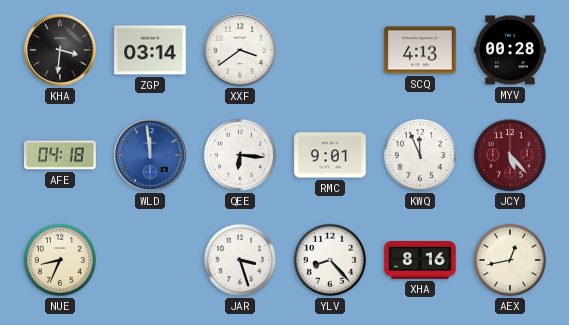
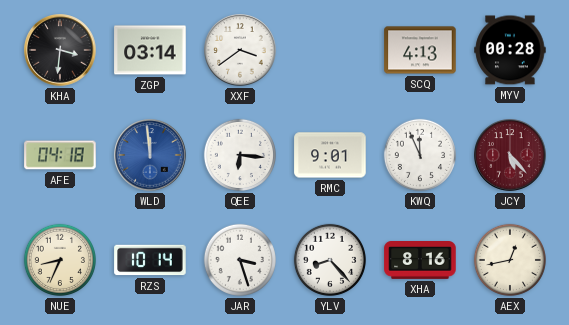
RZS: none -> 10:14
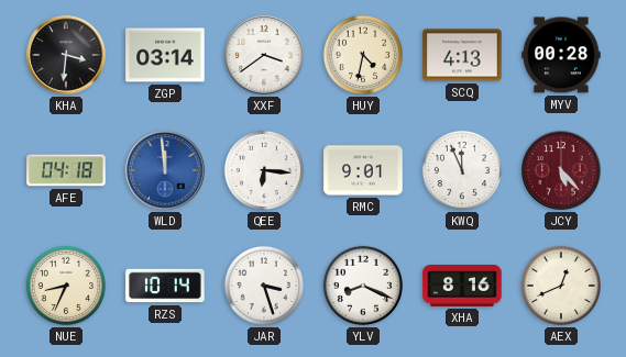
HUY: none -> 4:32
YLV: 8:23 -> 8:19
AEX: 12:43 -> 12:41
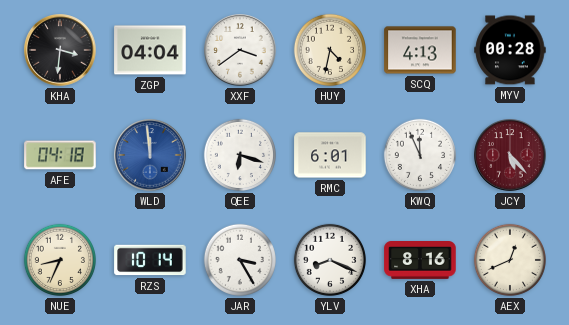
ZGP: 03:14 -> 04:04
QEE: 6:16 -> 6:18
RMC: 9:01 -> 6:01
JAR: 3:27 -> 3:25
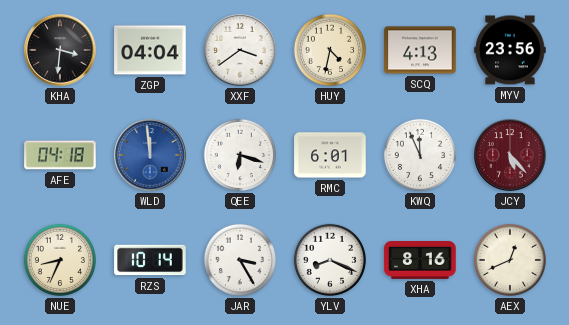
MYV: 00:28 -> 23:56
